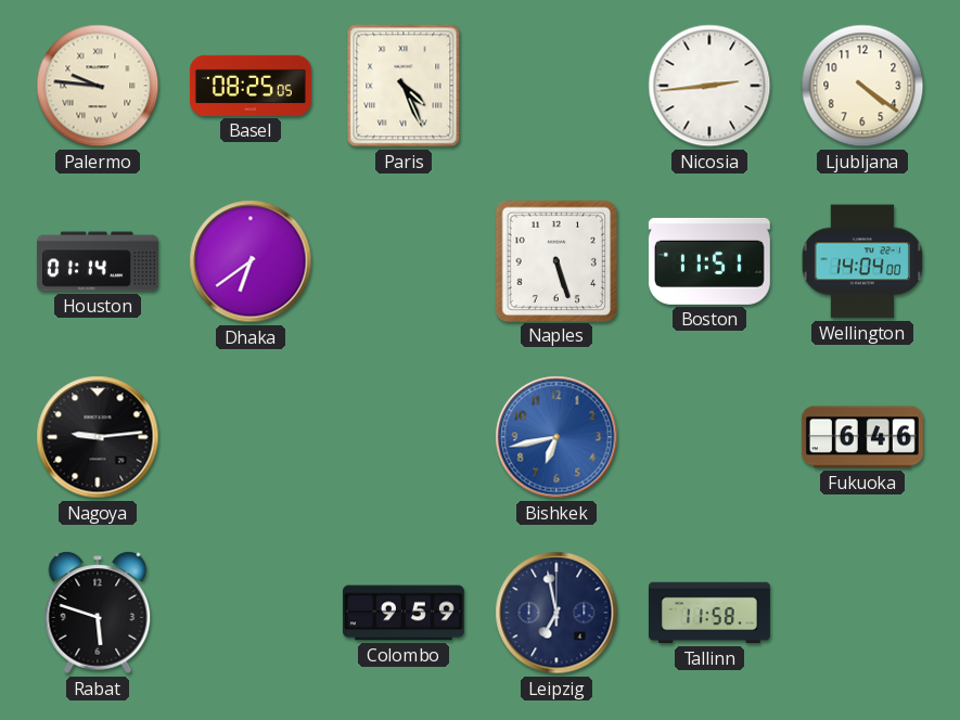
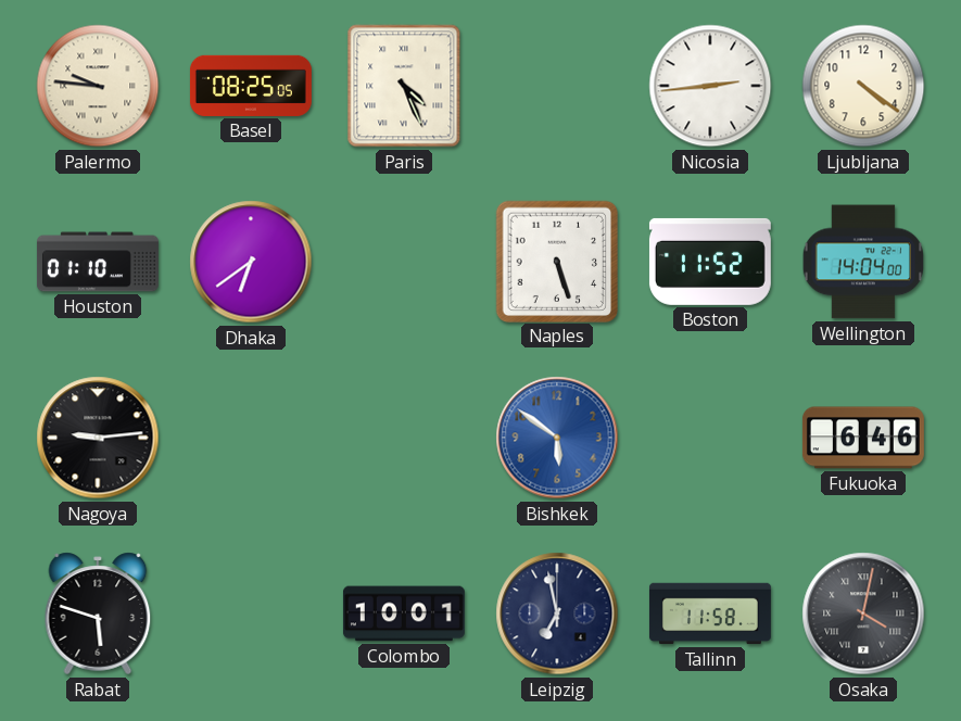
Houston: 01:14 -> 01:10
Boston: 11:51 -> 11:52
Bishkek: 6:43 -> 5:51
Colombo: 9:59 -> 10:01
Osaka: none -> 4:02
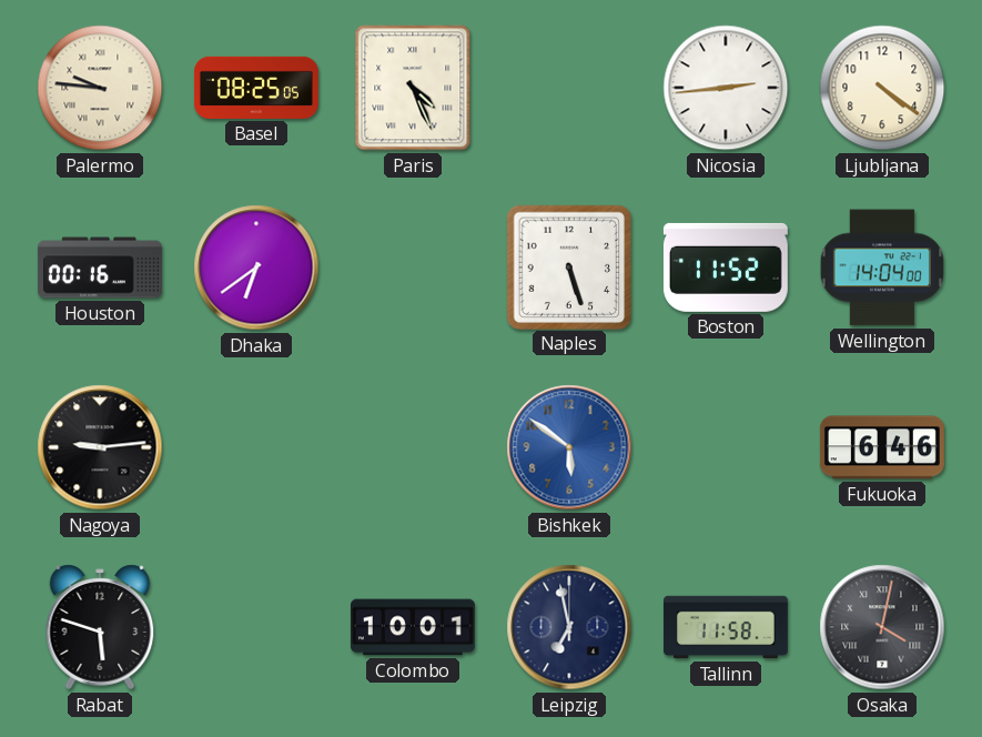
Houston: 01:10 -> 00:16
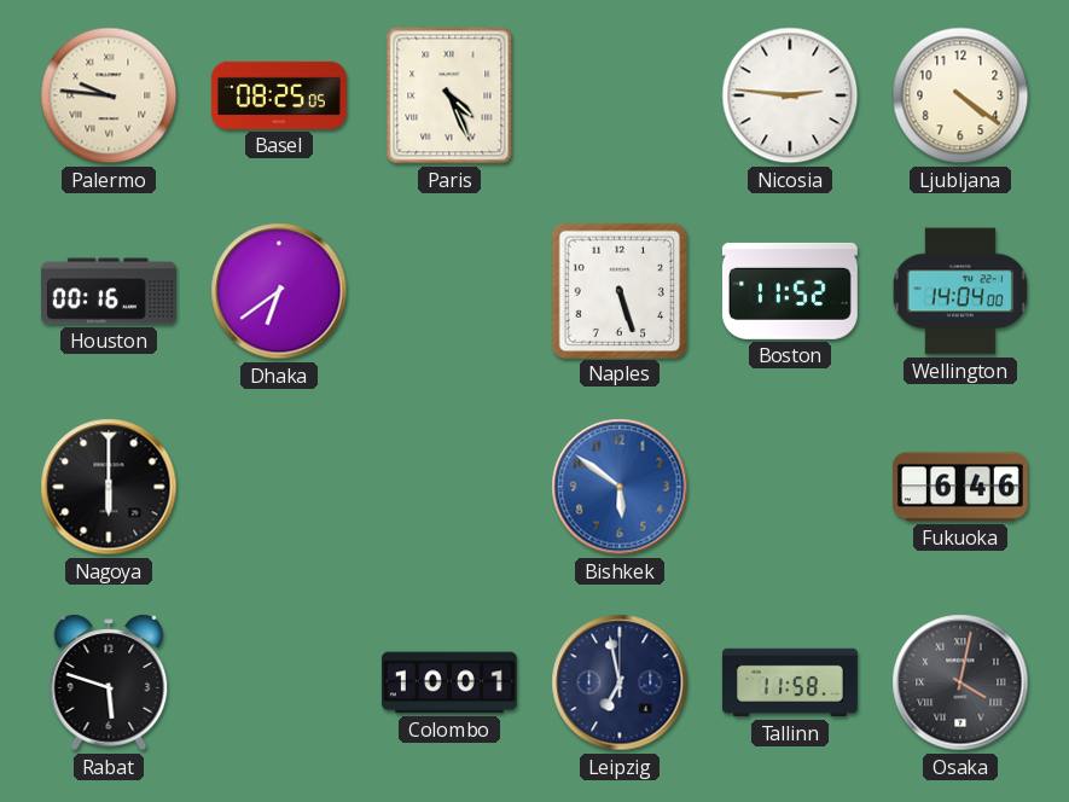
Nicosia: 2:44 -> 2:46
Nagoya: 9:14 -> 6:00
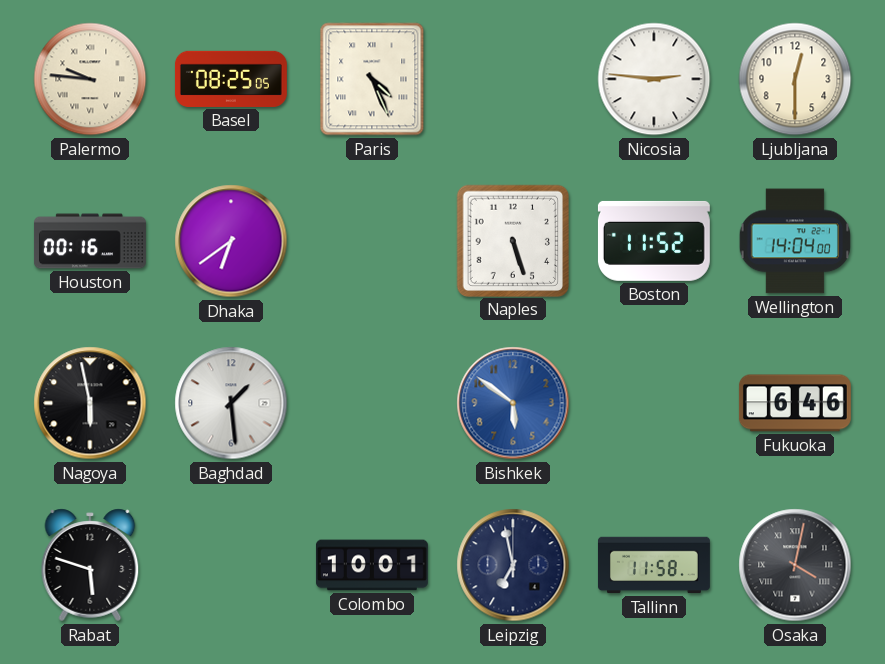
Ljubljana: 4:21 -> 12:30
Nagoya: 6:00 -> 5:58
Baghdad: none -> 1:29
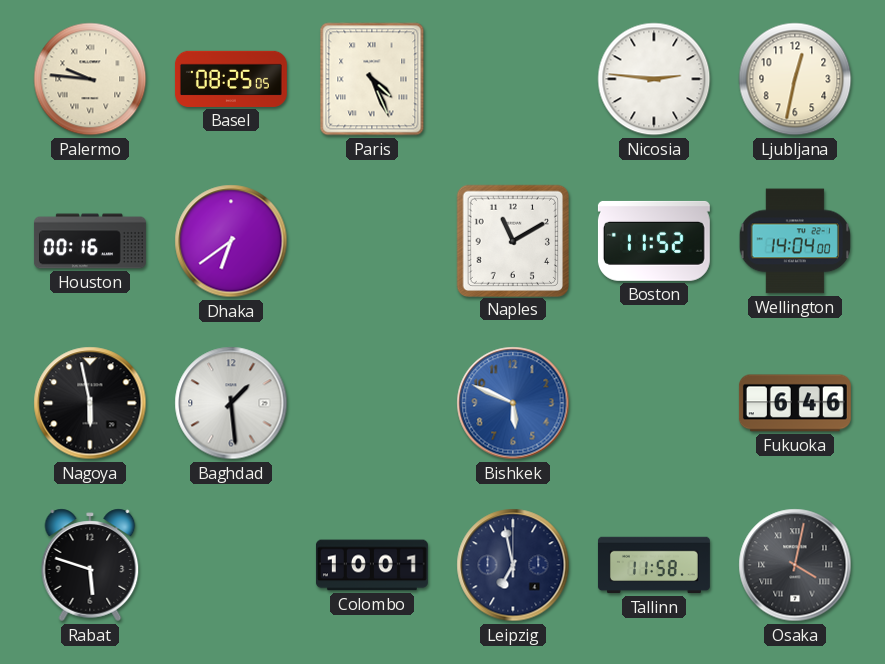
Ljubljana: 12:30 -> 12:32
Naples: 5:27 -> 11:10
Bishkek: 5:51 -> 5:49
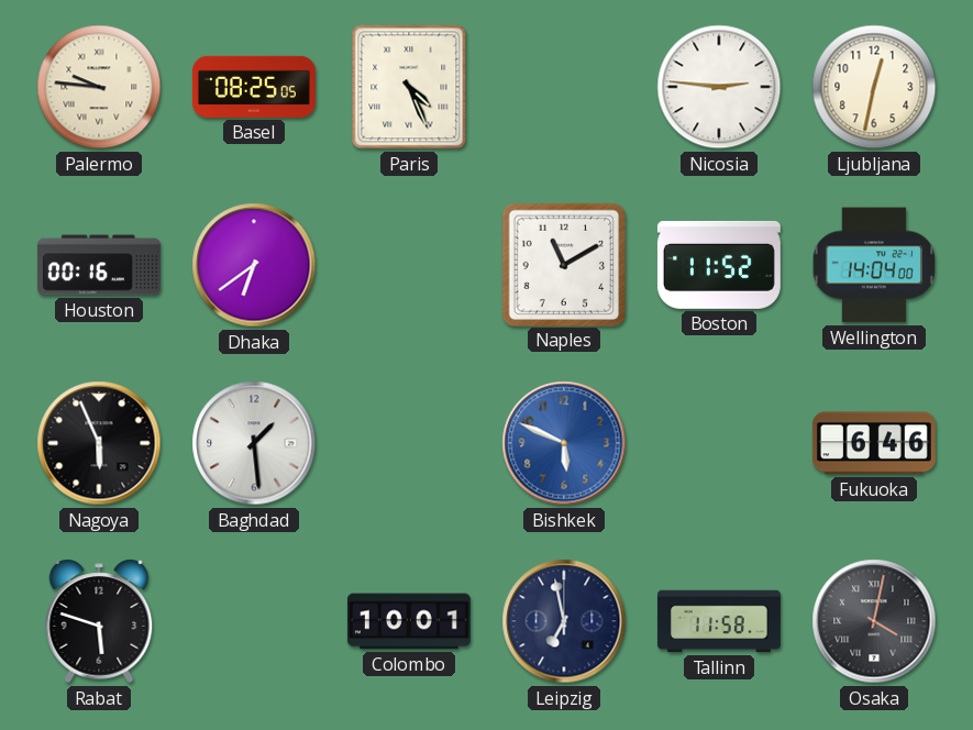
Nagoya: 5:58 -> 5:56
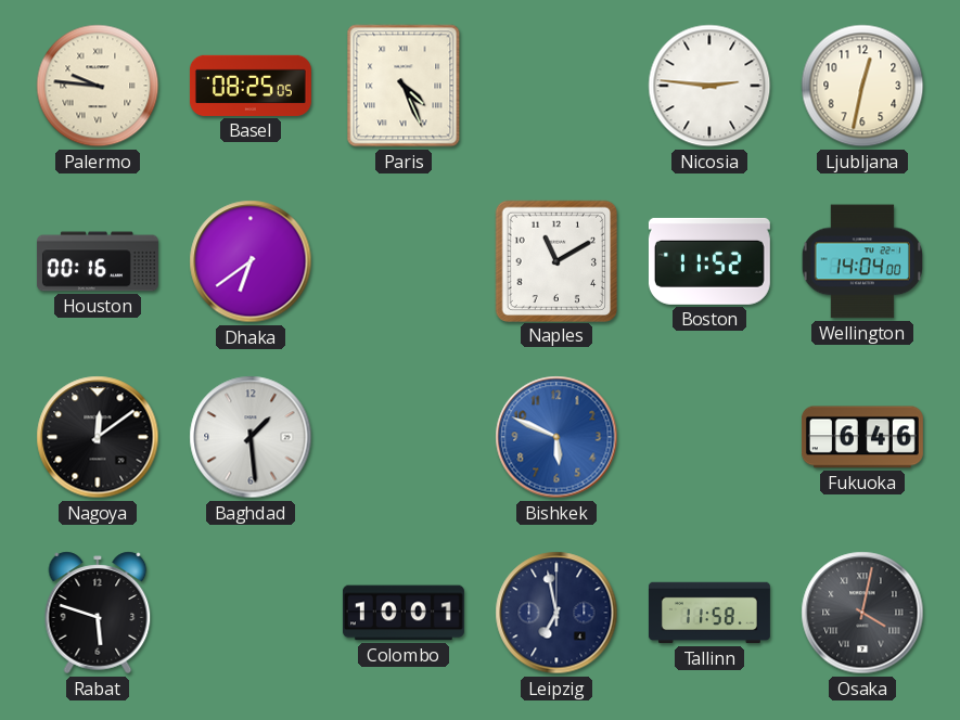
Nagoya: 5:56 -> 12:09
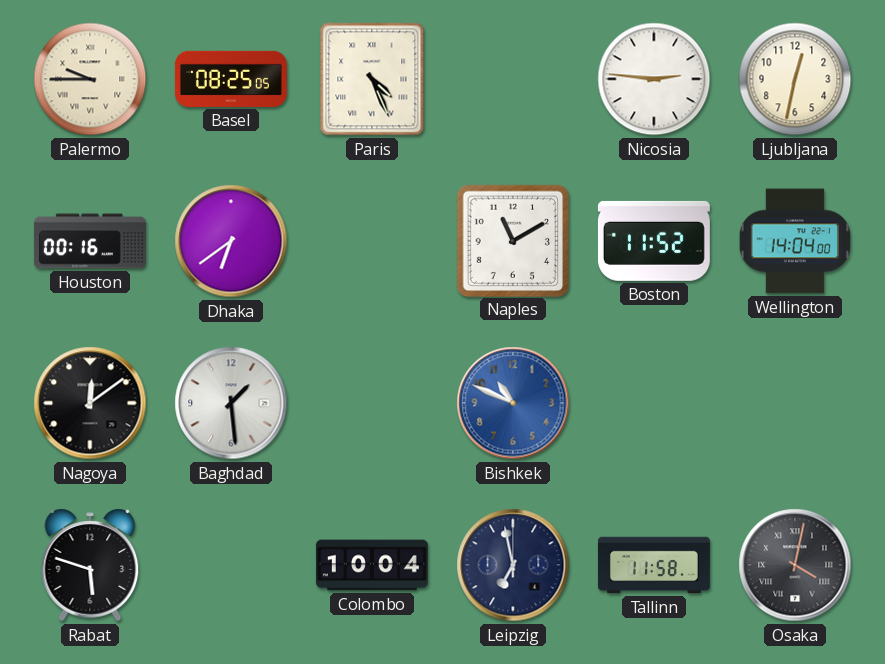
Palermo: 9:46 -> 9:45
Bishkek: 5:49 -> 10:49
Fukuoka: 6:46 -> none
Colombo: 10:01 -> 10:04
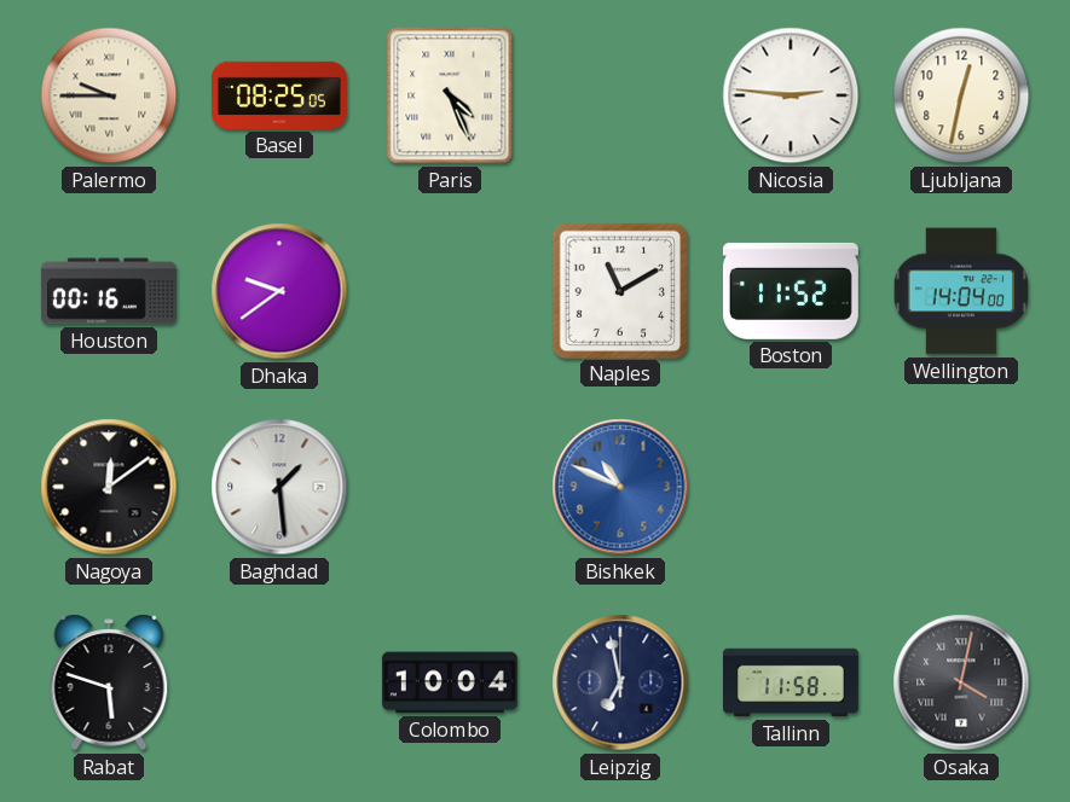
Dhaka: 6:39 -> 9:39
